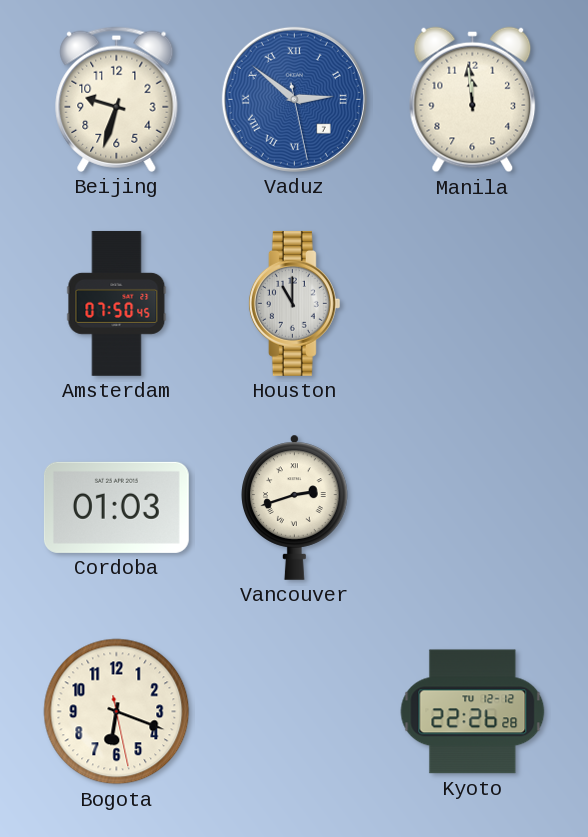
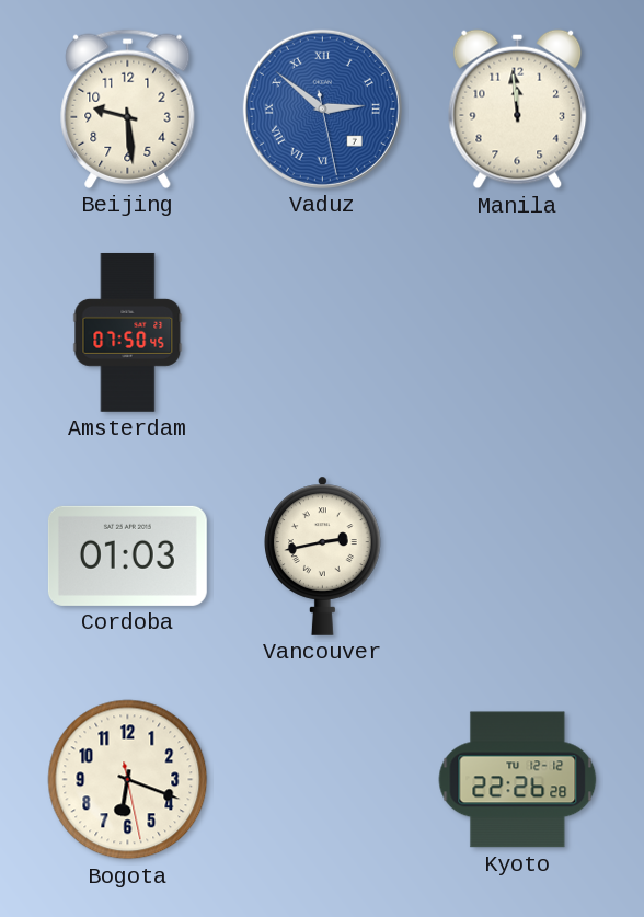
Beijing: 9:33 -> 9:29
Houston: 11:00 -> none
Vancouver: 2:42 -> 2:43
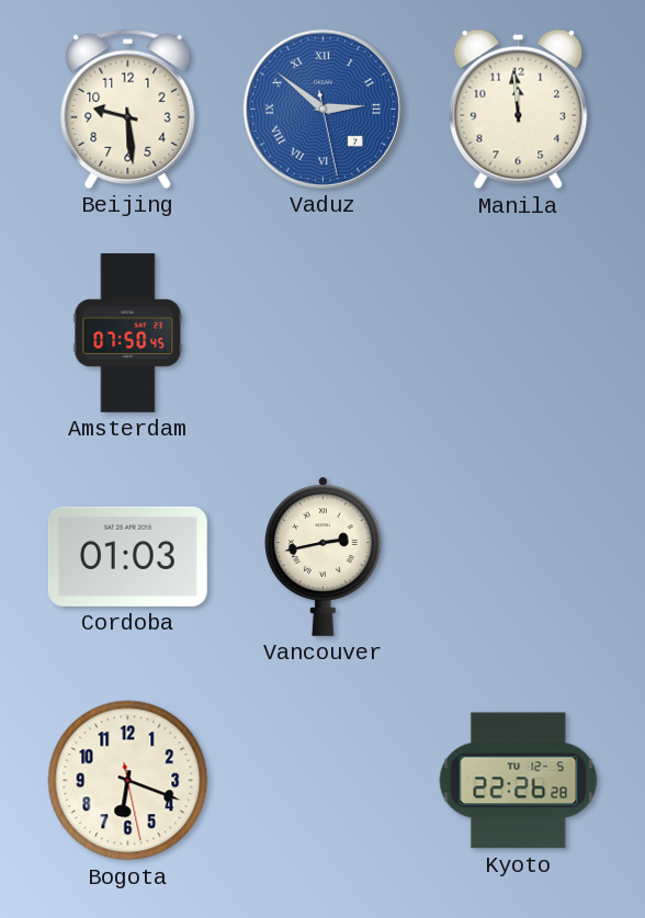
Kyoto date: TU 12-12 -> TU 12-5
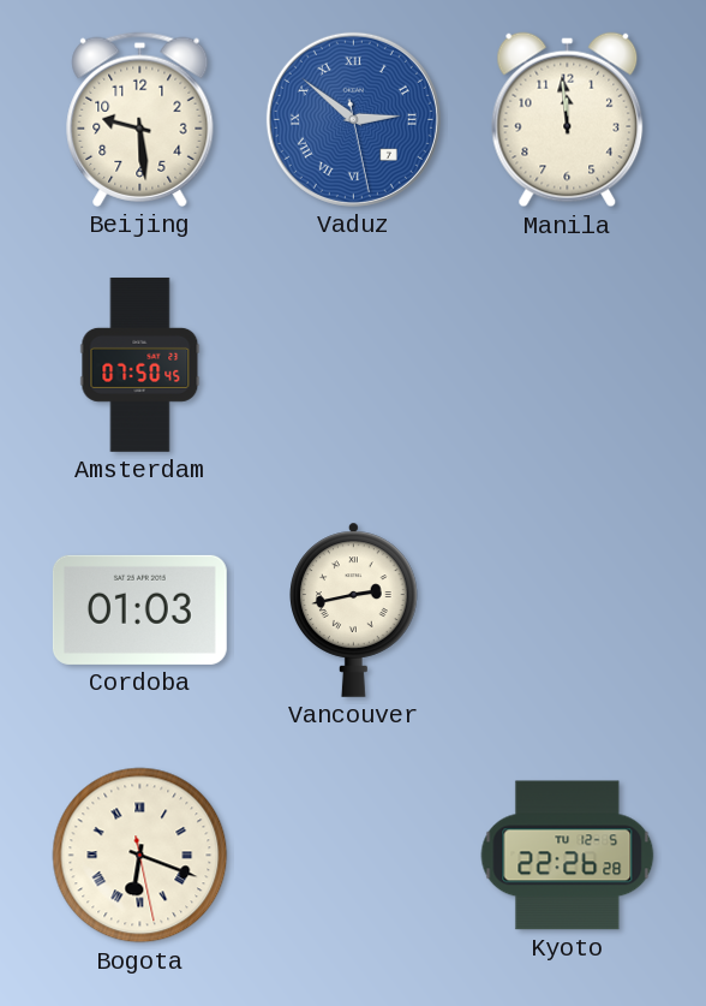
Bogota numerals: Arabic -> Roman
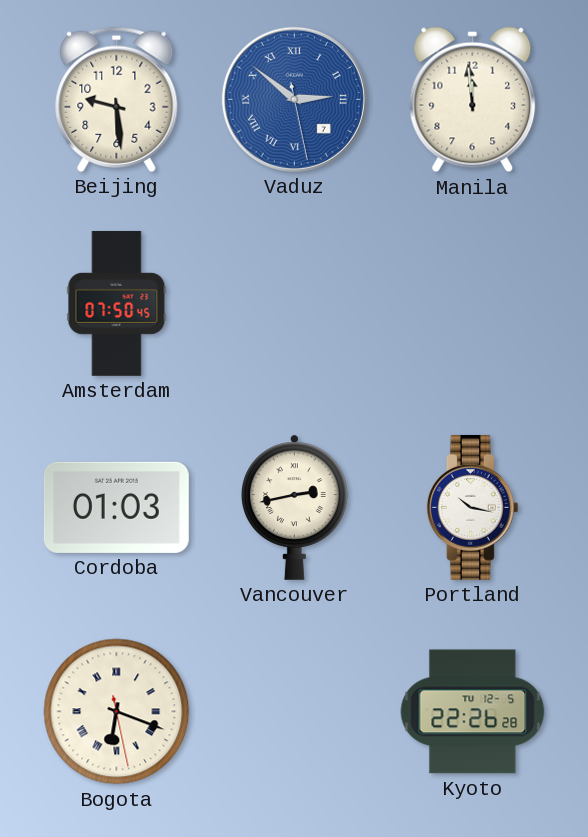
Portland: none -> 10:17
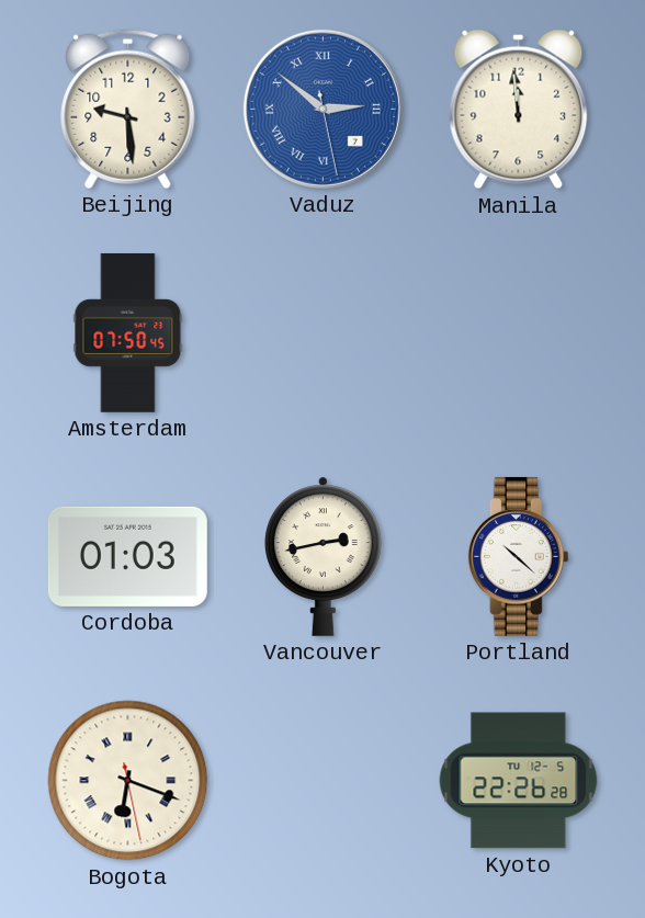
Portland: 10:17 -> 10:22
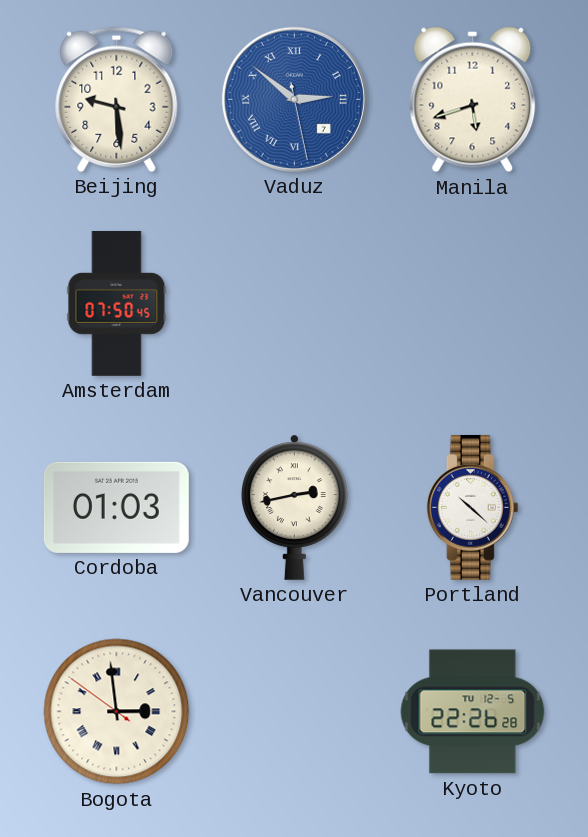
Manila: 11:59 -> 5:42
Bogota: 6:18 -> 2:58
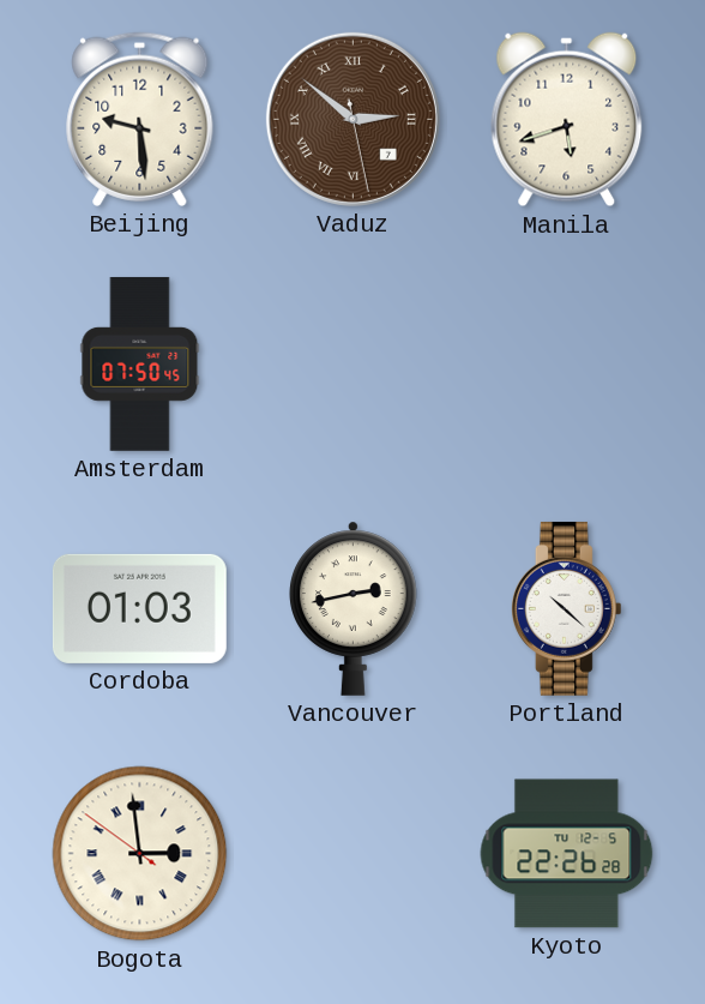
Vaduz dial: blue -> brown
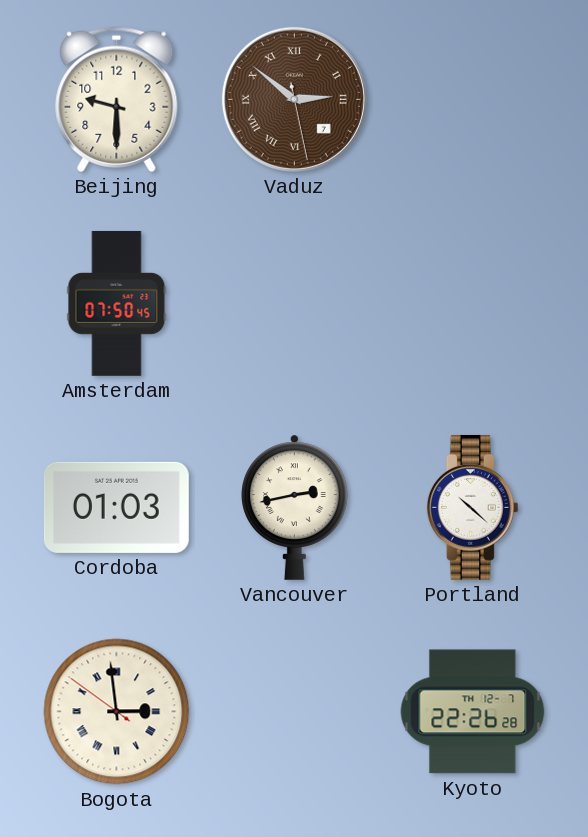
Beijing: 9:29 -> 9:30
Manila: 5:42 -> none
Kyoto date: TU 12-5 -> TH 12-7
